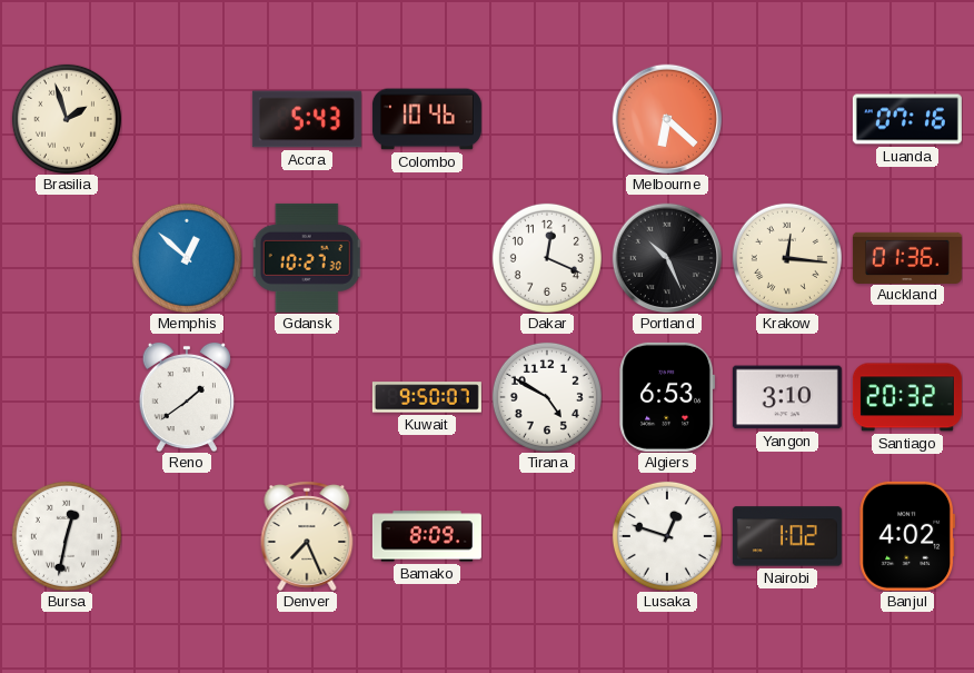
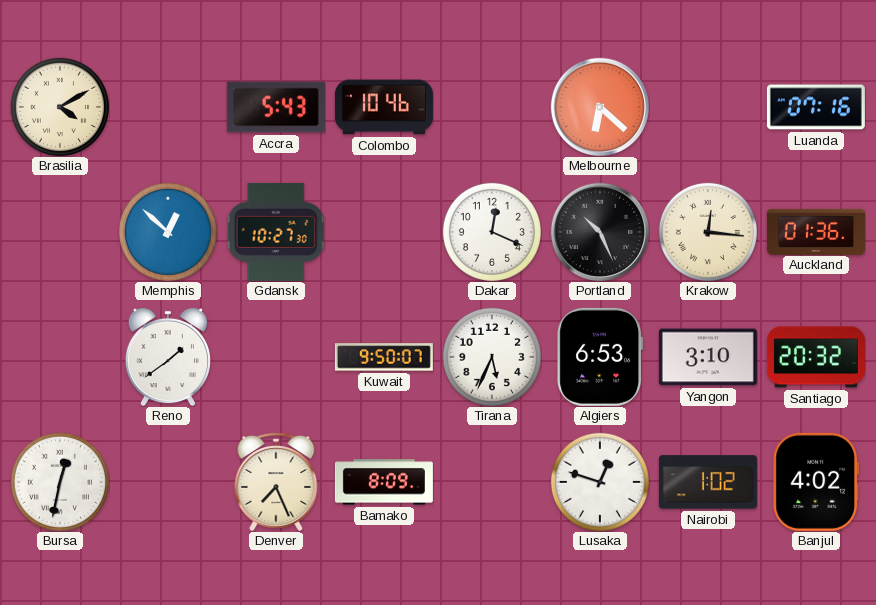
Brasilia: 1:57 -> 4:10
Tirana: 4:50 -> 5:34
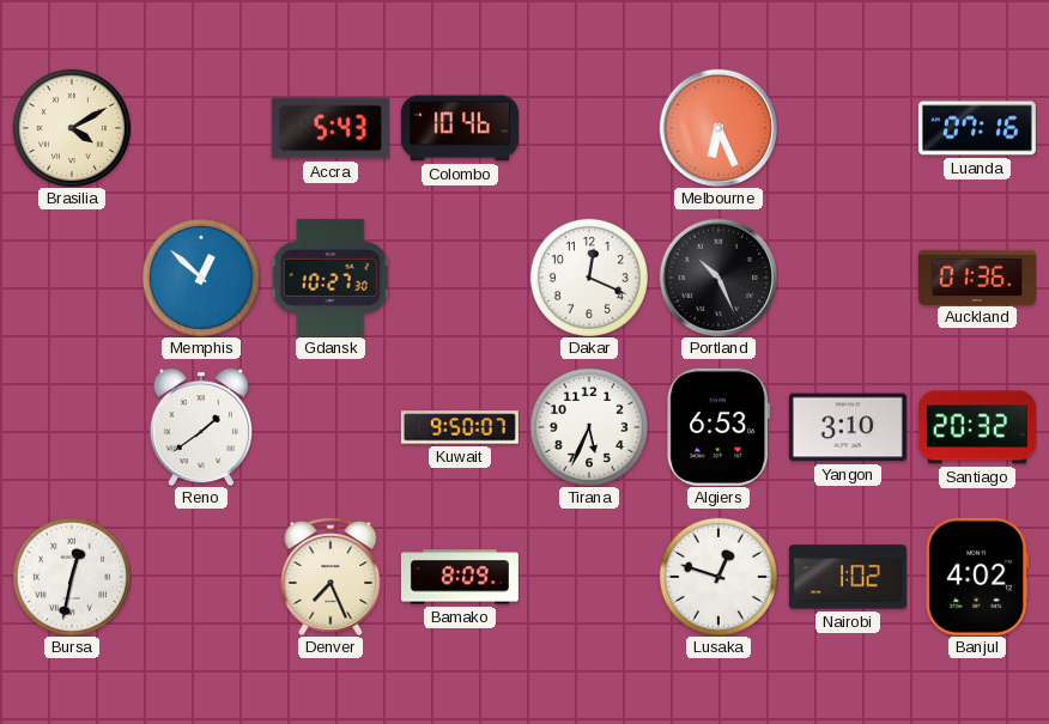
Melbourne: 6:22 -> 6:26
Krakow: 12:16 -> none
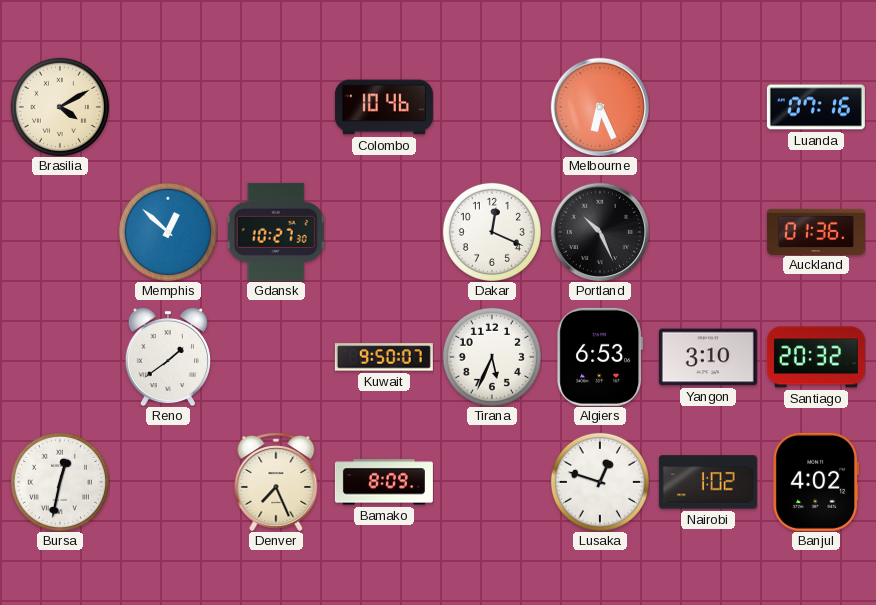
Accra: 5:43 -> none
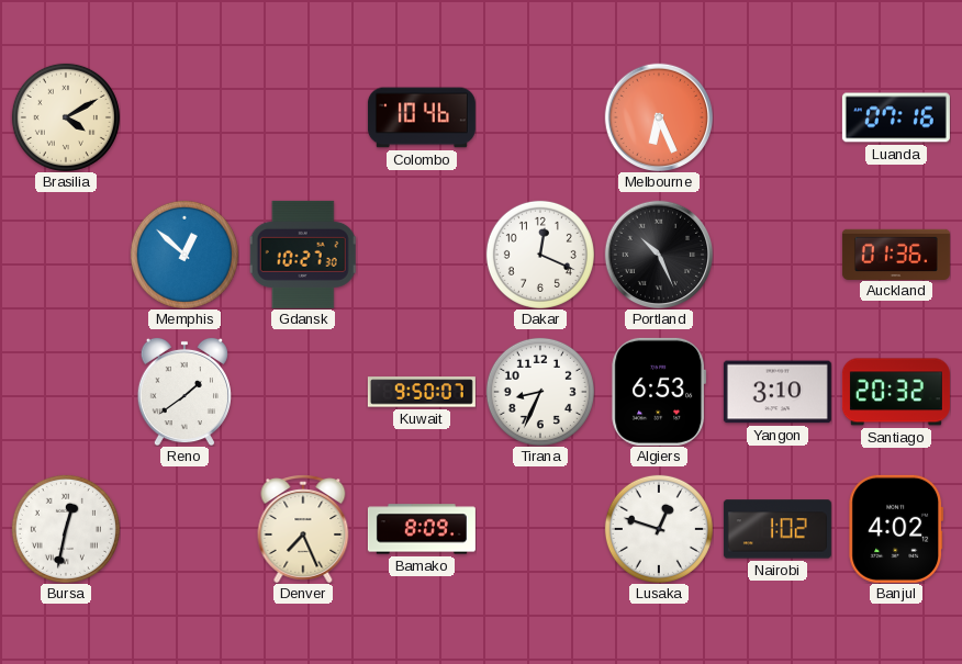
Tirana: 5:34 -> 8:34
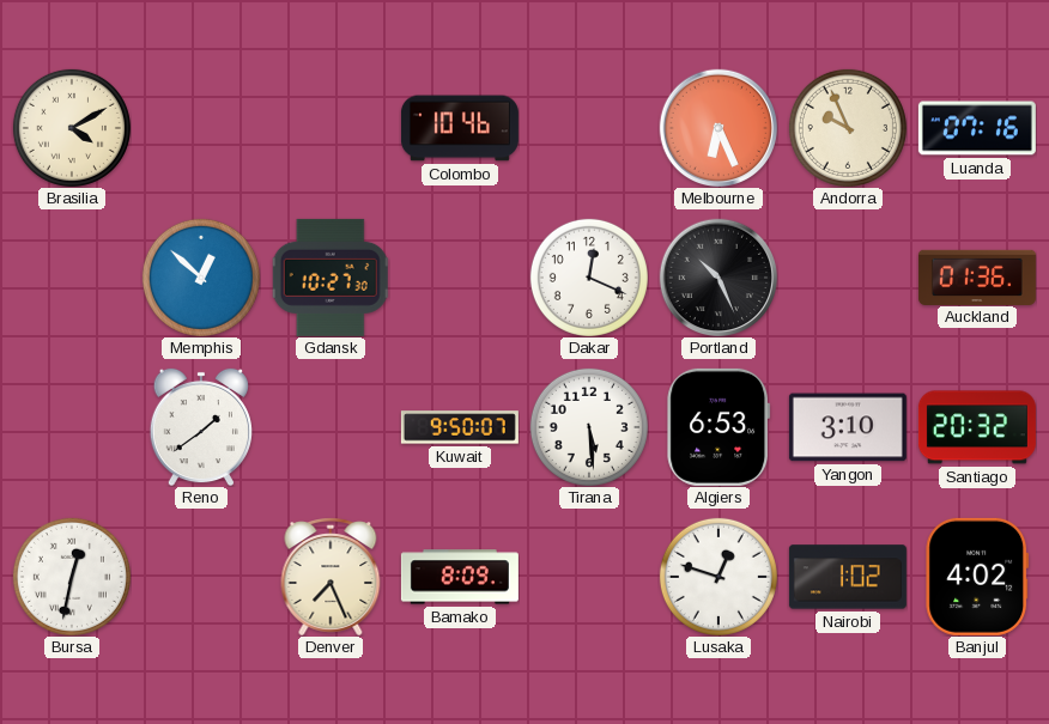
Andorra: none -> 9:56
Tirana: 8:34 -> 5:29
